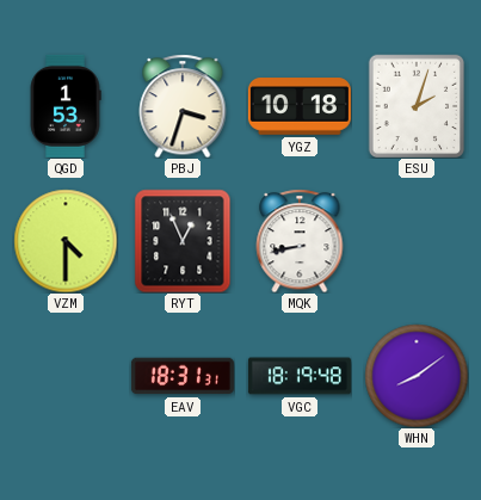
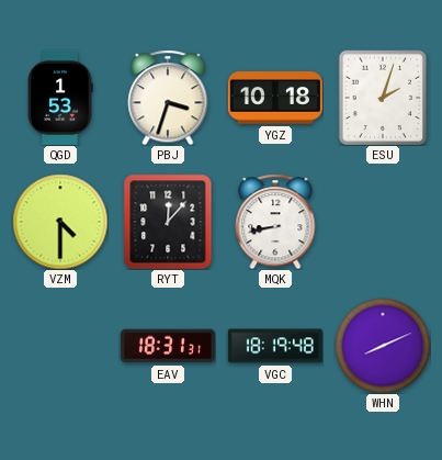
RYT: 12:56 -> 12:07
WHN: 8:09 -> 8:11
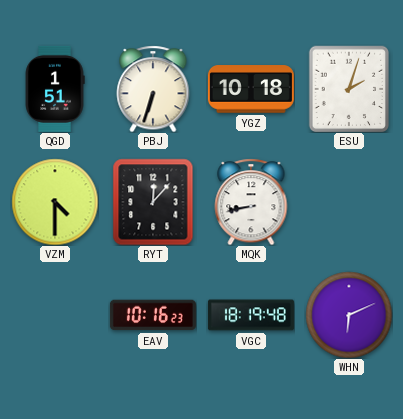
QGD: 1:53 -> 1:51
PBJ: 3:33 -> 6:33
EAV: 18:31 -> 10:16
WHN: 8:11 -> 6:11
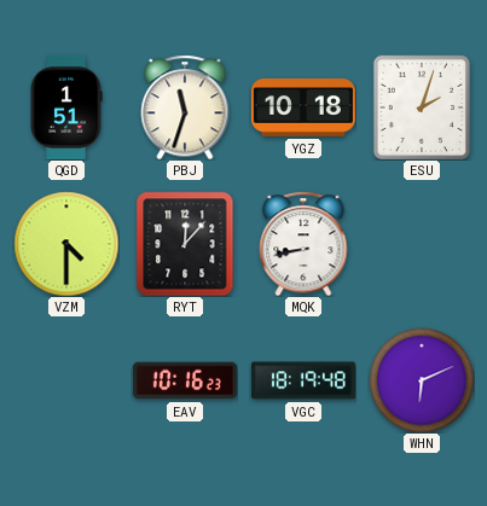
PBJ: 6:33 -> 11:33
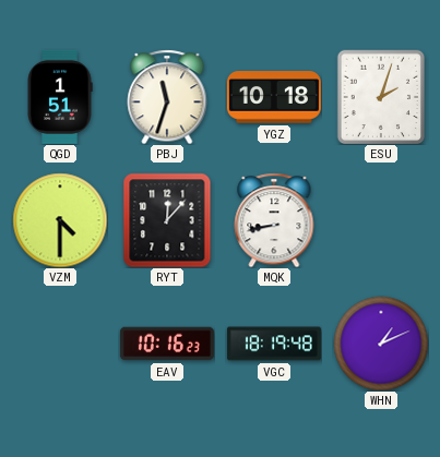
WHN: 6:11 -> 1:11
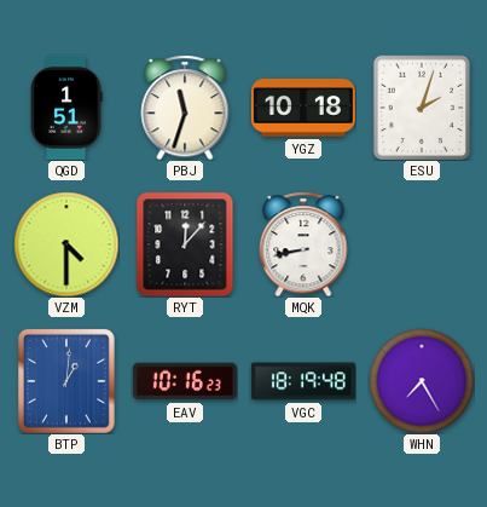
BTP: none -> 1:01
WHN: 1:11 -> 7:25
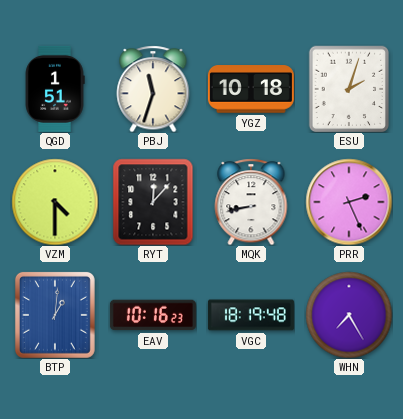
PRR: none -> 2:26
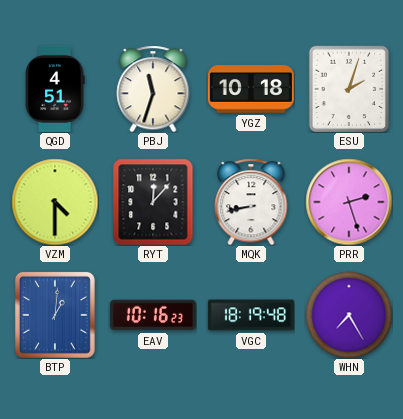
QGD: 1:51 -> 4:51
PRR: 2:26 -> 2:27
